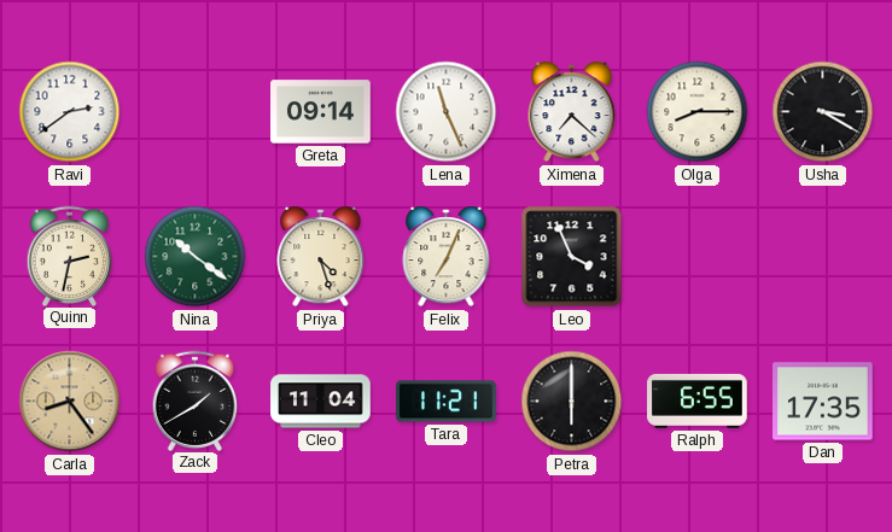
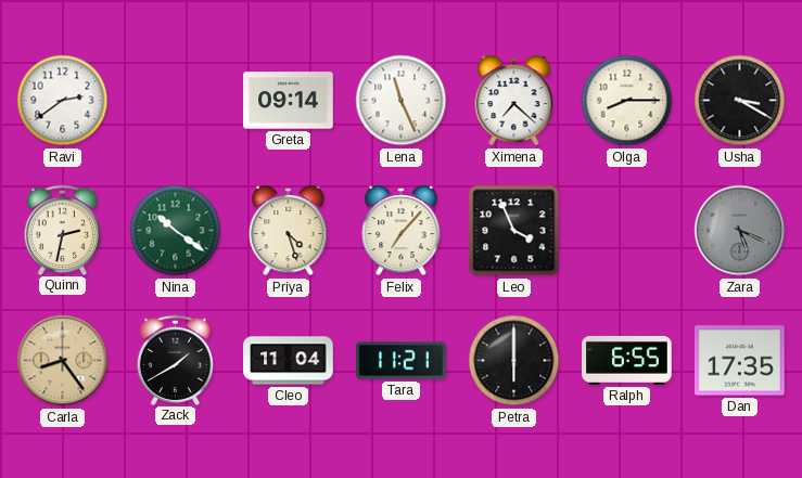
Felix: 7:04 -> 7:07
Zara: none -> 5:19
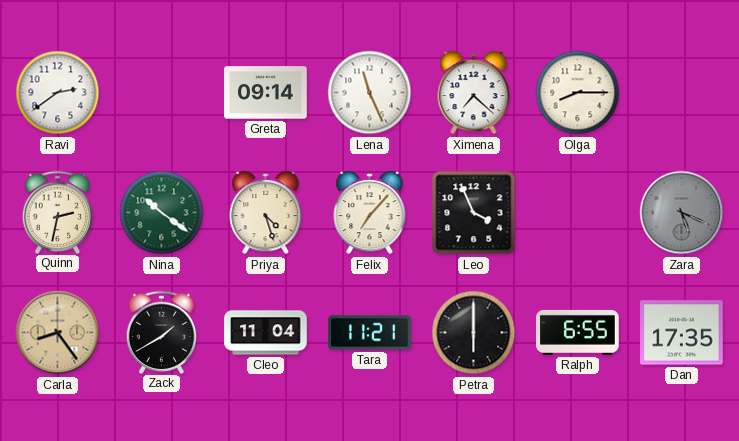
Usha: 3:20 -> none
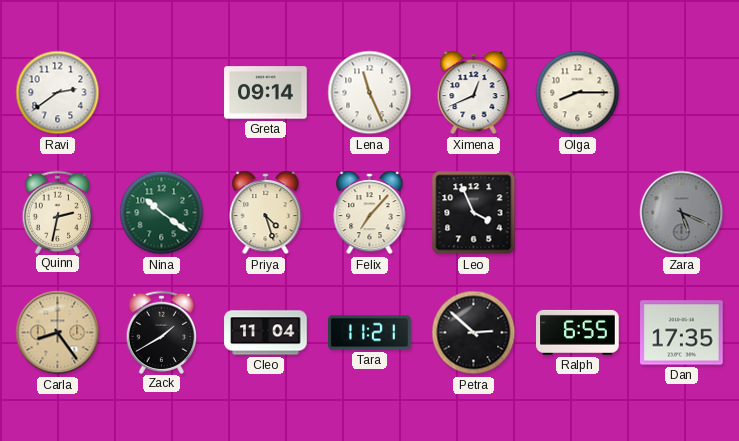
Ximena: 7:22 -> 12:41
Petra: 6:00 -> 2:52
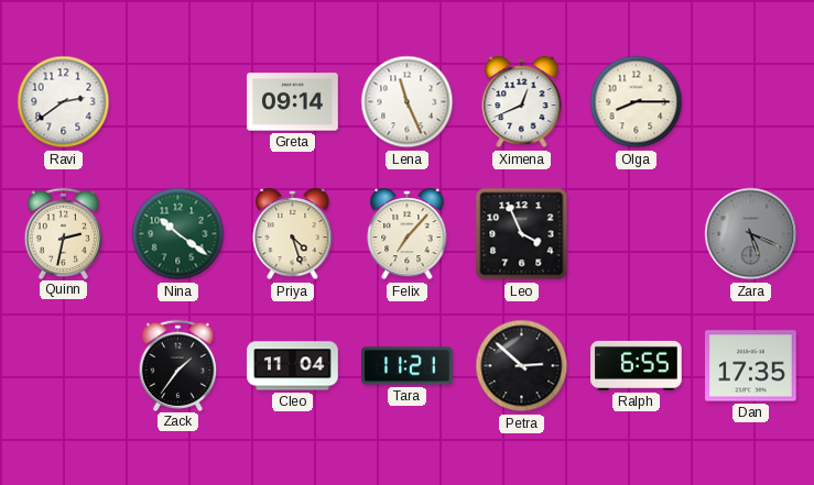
Carla: 8:24 -> none
Zack: 1:40 -> 1:36
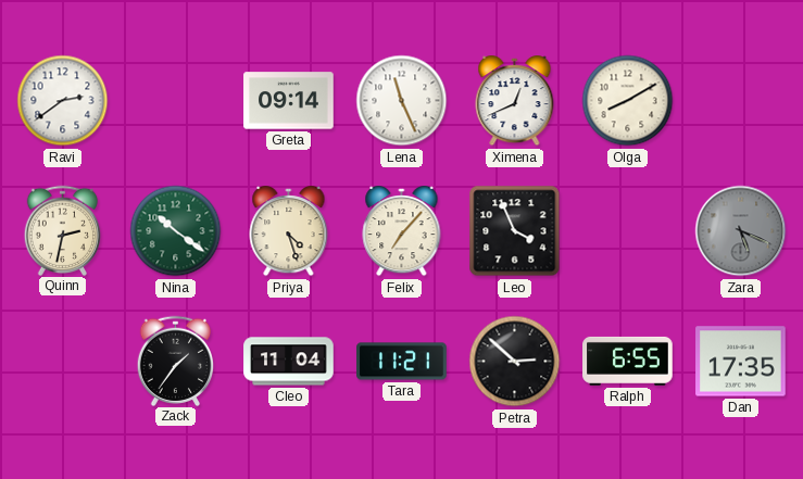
Olga: 8:15 -> 8:10
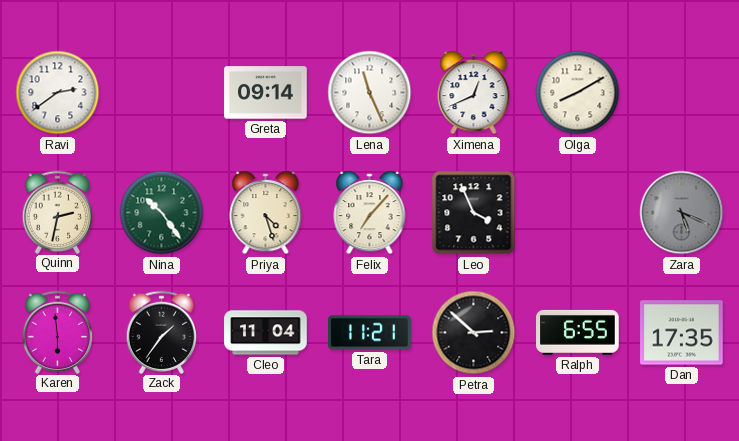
Nina: 10:21 -> 10:24
Karen: none -> 5:59
